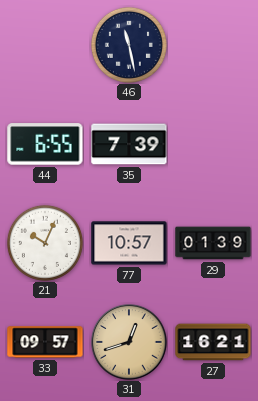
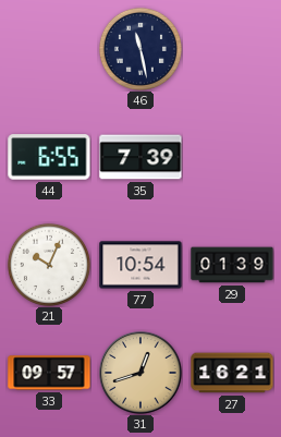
77: 10:57 -> 10:54
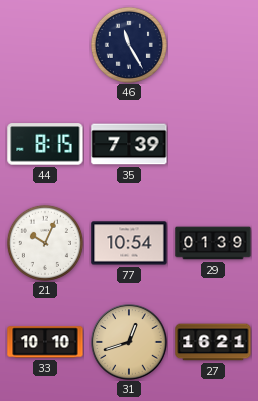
46: 11:28 -> 11:25
44: 6:55 -> 8:15
33: 09:57 -> 10:10
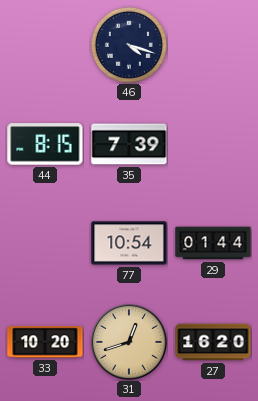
46: 11:25 -> 4:18
21: 10:04 -> none
29: 01:39 -> 01:44
33: 10:10 -> 10:20
27: 16:21 -> 16:20
